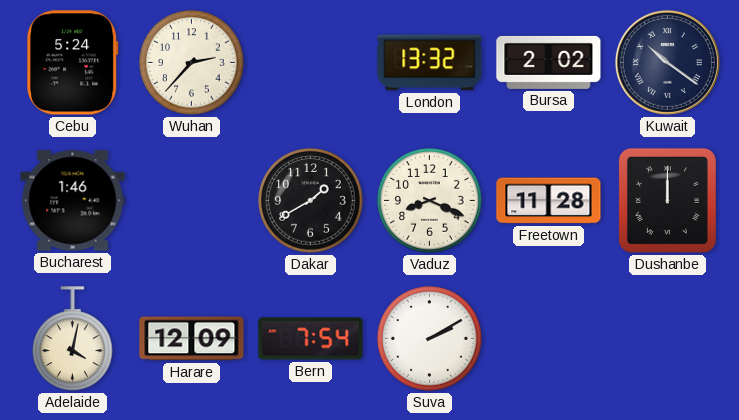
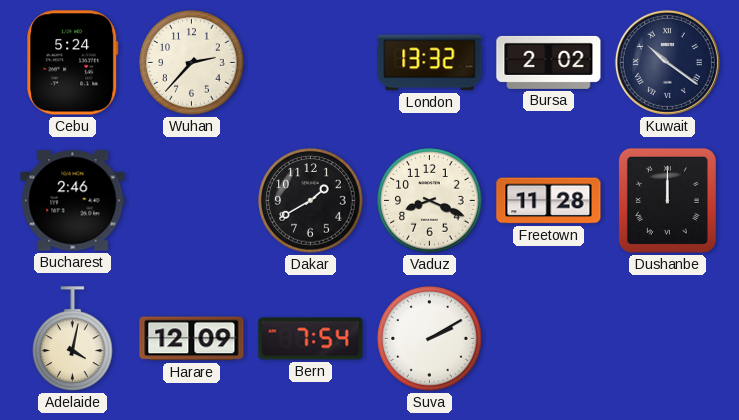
Bucharest: 1:46 -> 2:46
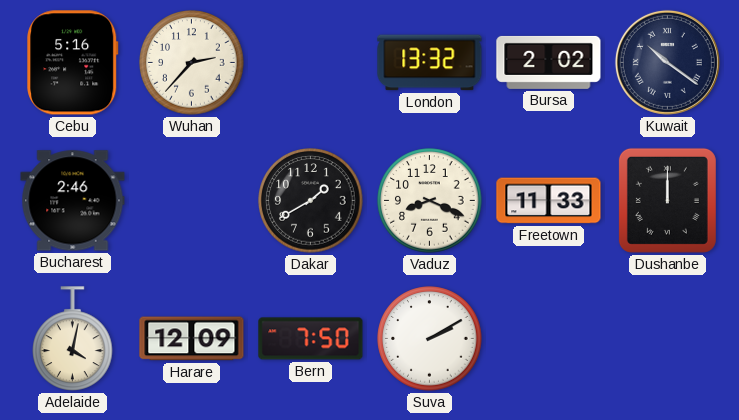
Cebu: 5:24 -> 5:16
Freetown: 11:28 -> 11:33
Bern: 7:54 -> 7:50
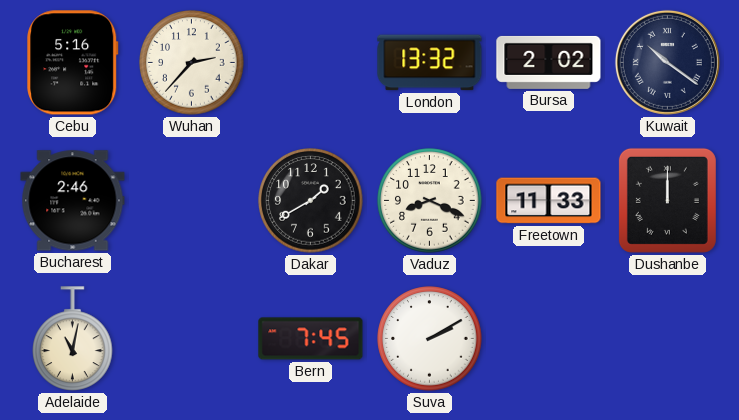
Adelaide: 4:02 -> 11:02
Harare: 12:09 -> none
Bern: 7:50 -> 7:45
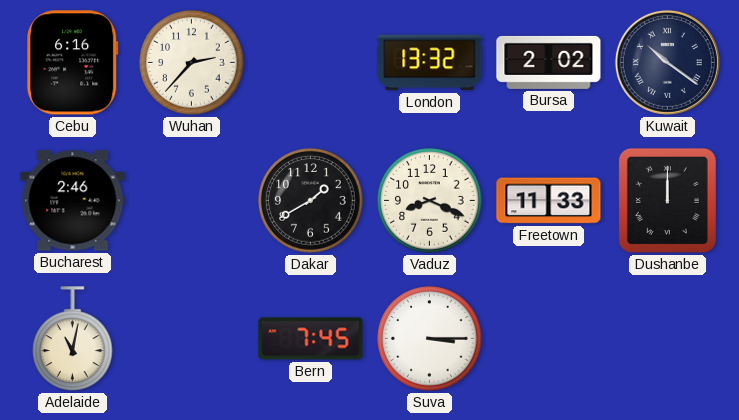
Cebu: 5:16 -> 6:16
Suva: 2:10 -> 3:15
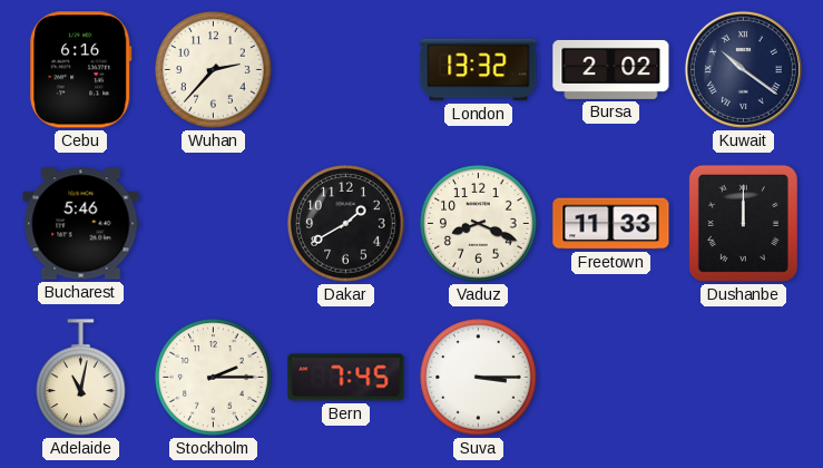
Bucharest: 2:46 -> 5:46
Stockholm: none -> 2:15
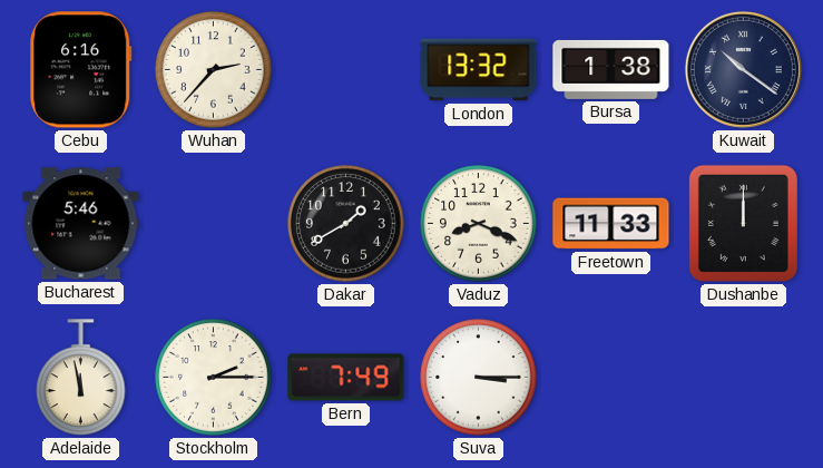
Bursa: 2:02 -> 1:38
Adelaide: 11:02 -> 11:58
Bern: 7:45 -> 7:49
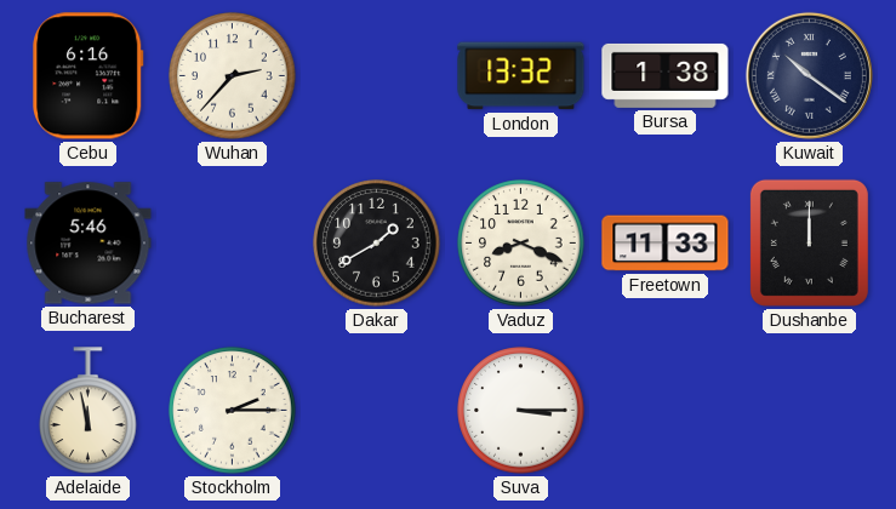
Bern: 7:49 -> none
